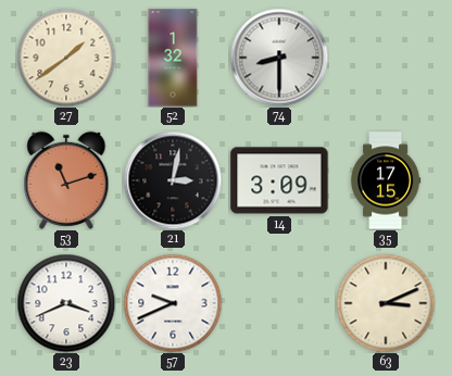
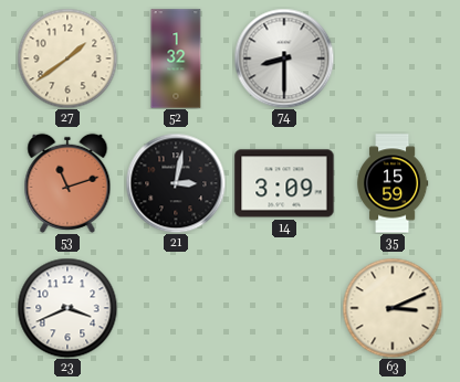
35: 17:15 -> 15:59
57: 9:41 -> none
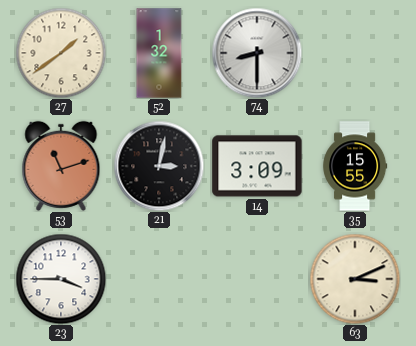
35: 15:59 -> 15:55
23: 3:41 -> 3:45
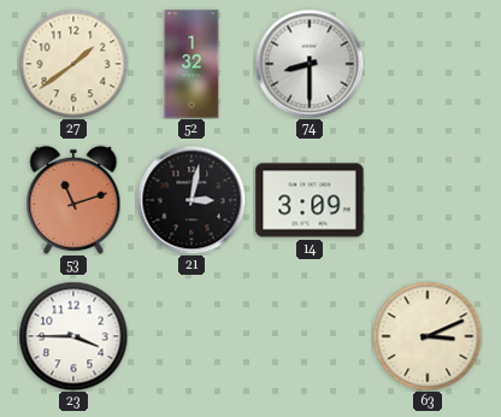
35: 15:55 -> none
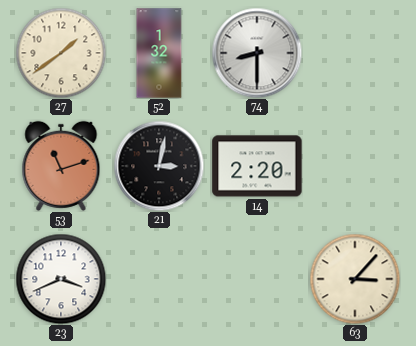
14: 3:09 -> 2:20
23: 3:45 -> 3:41
63: 3:11 -> 3:07
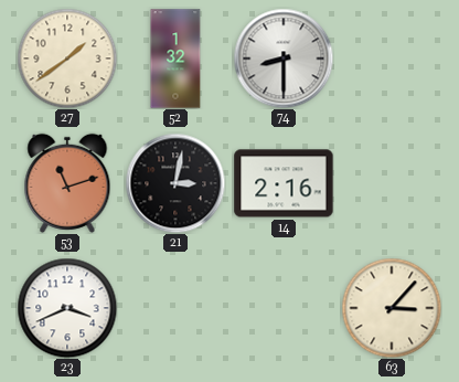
14: 2:20 -> 2:16
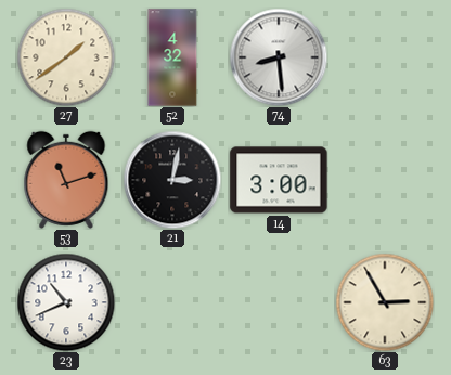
52: 1:32 -> 4:32
74: 8:30 -> 8:29
14: 2:16 -> 3:00
23: 3:41 -> 10:41
63: 3:07 -> 2:55
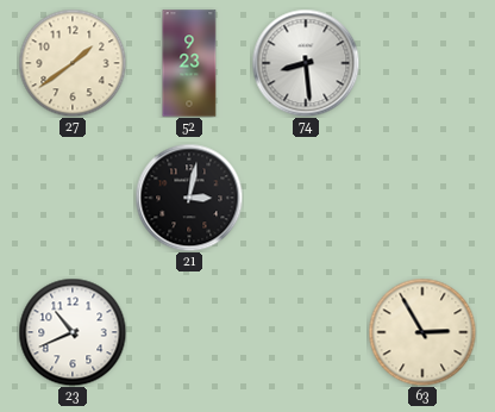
52: 4:32 -> 9:23
53: 11:12 -> none
14: 3:00 -> none
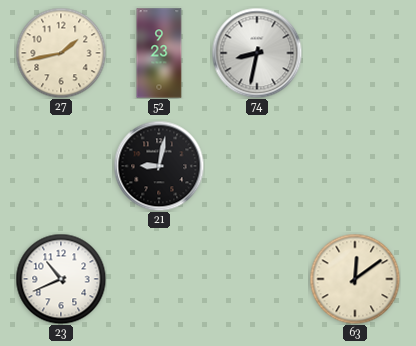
27: 1:39 -> 1:43
74: 8:29 -> 8:32
21: 3:02 -> 9:02
63: 2:55 -> 12:09
